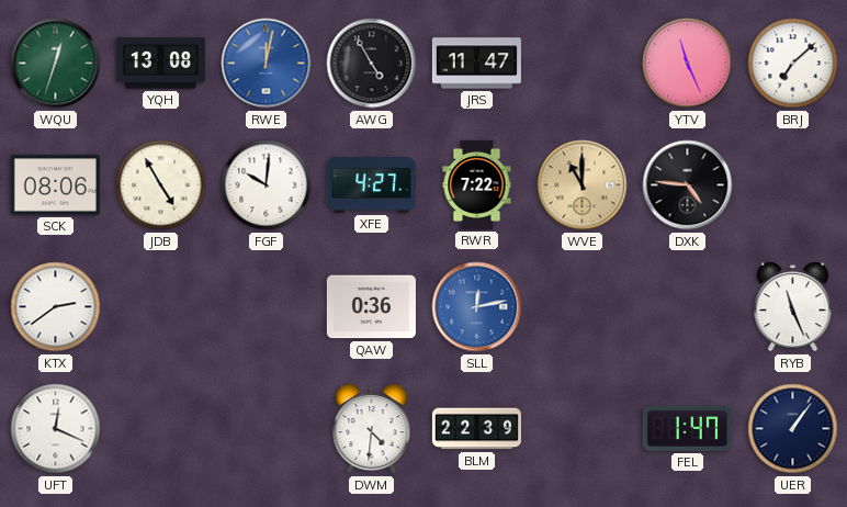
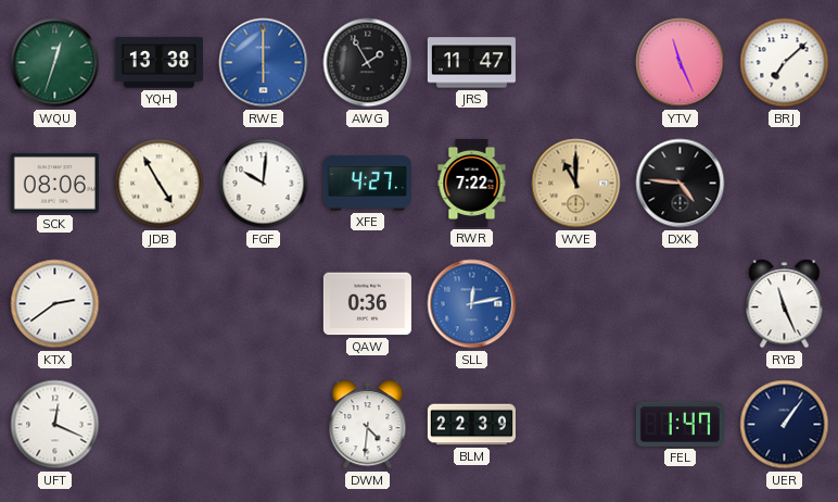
YQH: 13:08 -> 13:38
RWE: 12:02 -> 6:00
AWG: 4:55 -> 1:55
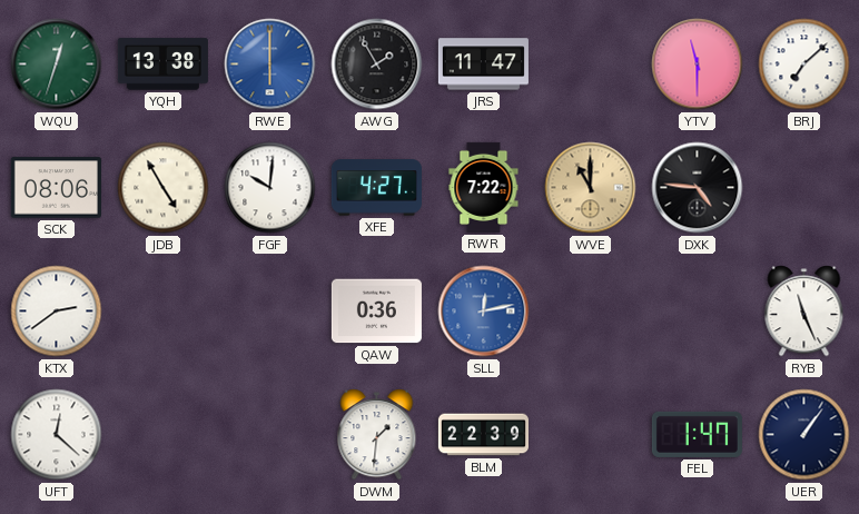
YTV: 11:26 -> 11:30
UFT: 12:19 -> 12:22
DWM: 4:31 -> 1:31
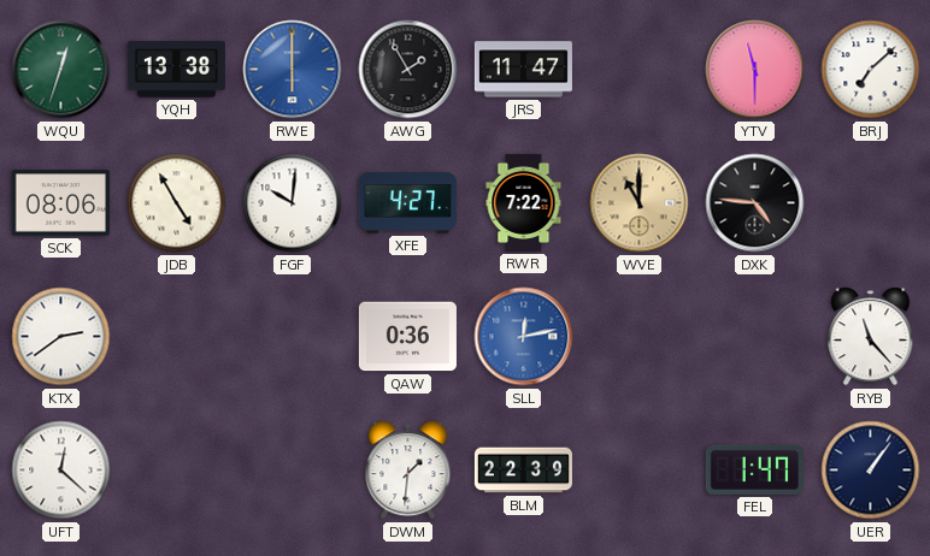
RYB: 11:26 -> 11:23
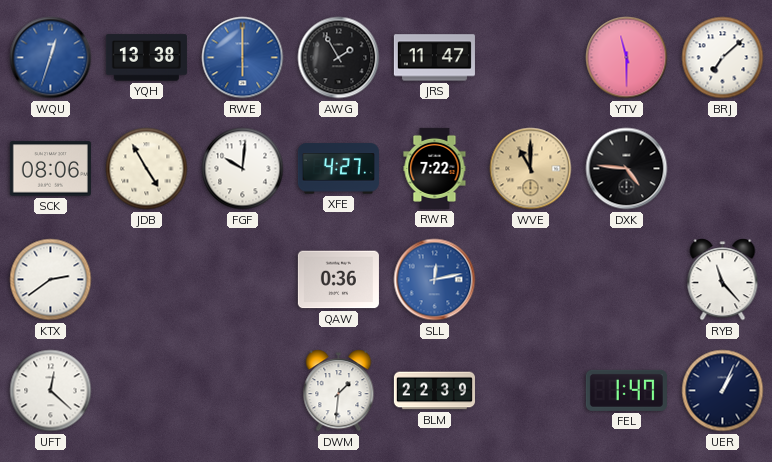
WQU dial: green -> blue
UER: 1:06 -> 1:04
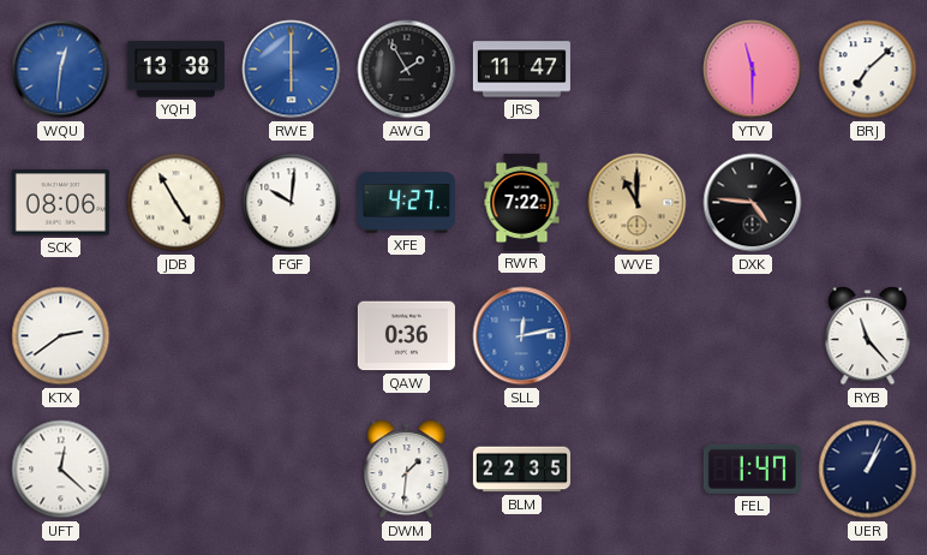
WQU: 12:33 -> 12:31
BLM: 22:39 -> 22:35
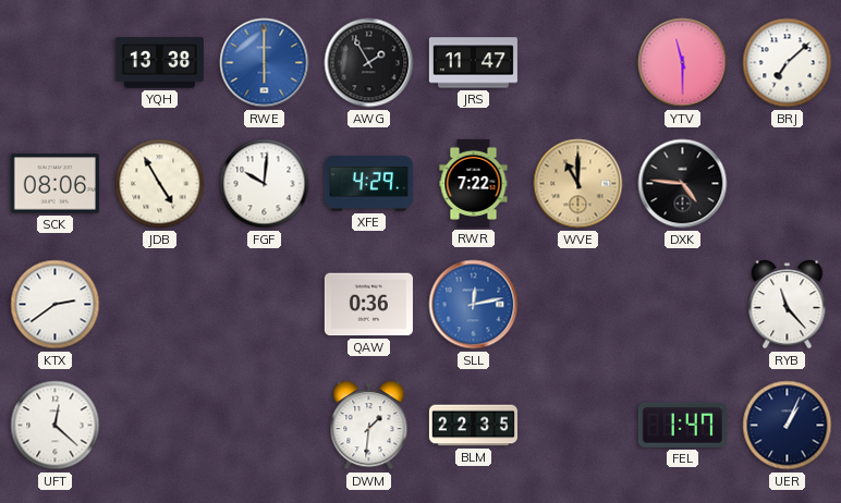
WQU: 12:31 -> none
XFE: 4:27 -> 4:29
